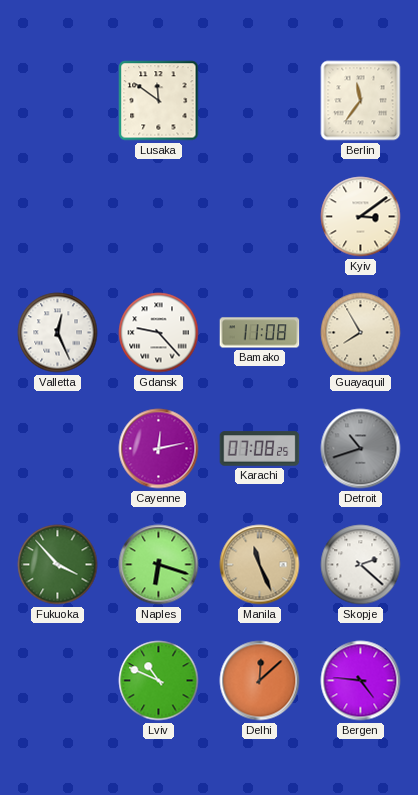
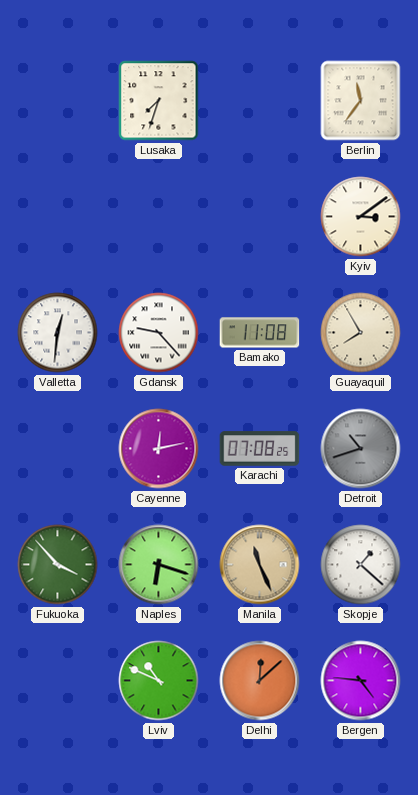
Lusaka: 11:51 -> 7:33
Valletta: 12:26 -> 12:31
Skopje: 2:22 -> 1:22
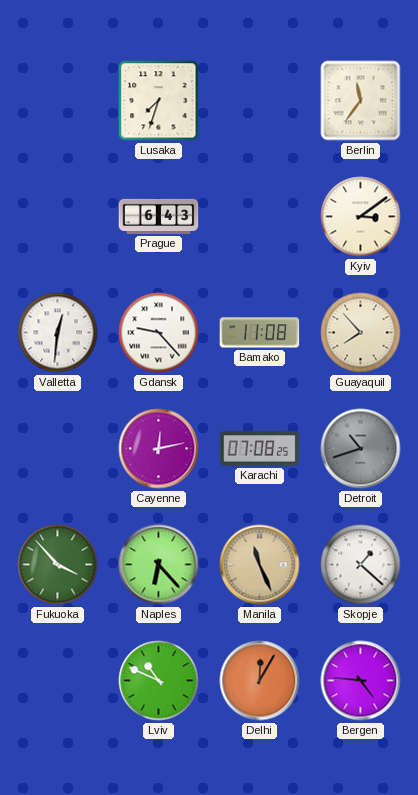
Prague: none -> 6:43
Guayaquil: 7:55 -> 7:53
Naples: 6:18 -> 6:23
Delhi: 12:08 -> 12:05
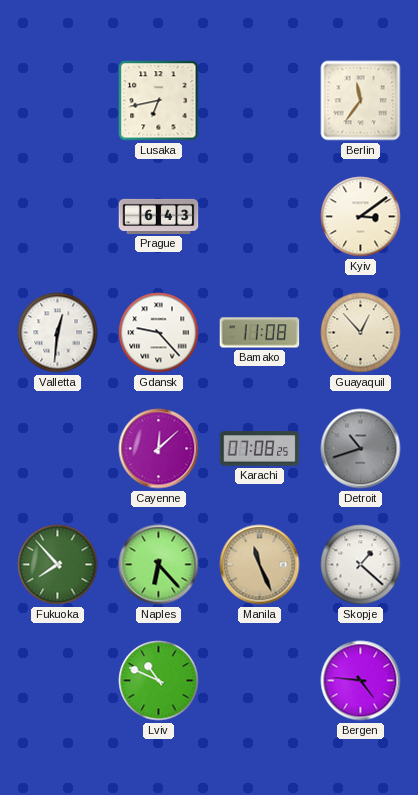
Lusaka: 7:33 -> 6:43
Guayaquil: 7:53 -> 12:53
Cayenne: 12:13 -> 12:08
Fukuoka: 3:53 -> 7:53
Delhi: 12:05 -> none
